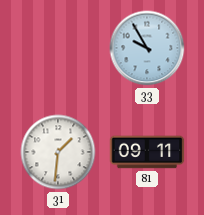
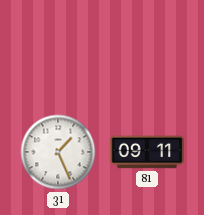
33: 9:55 -> none
31: 1:31 -> 1:26
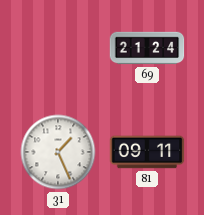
69: none -> 21:24
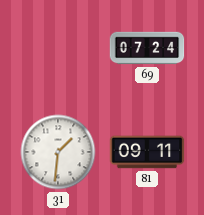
69: 21:24 -> 07:24
31: 1:26 -> 1:31
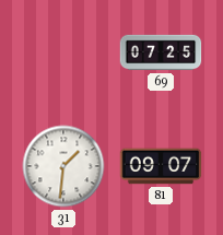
69: 07:24 -> 07:25
81: 09:11 -> 09:07
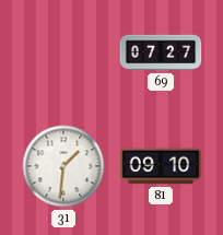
69: 07:25 -> 07:27
81: 09:07 -> 09:10
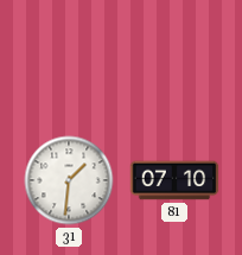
69: 07:27 -> none
81: 09:10 -> 07:10
